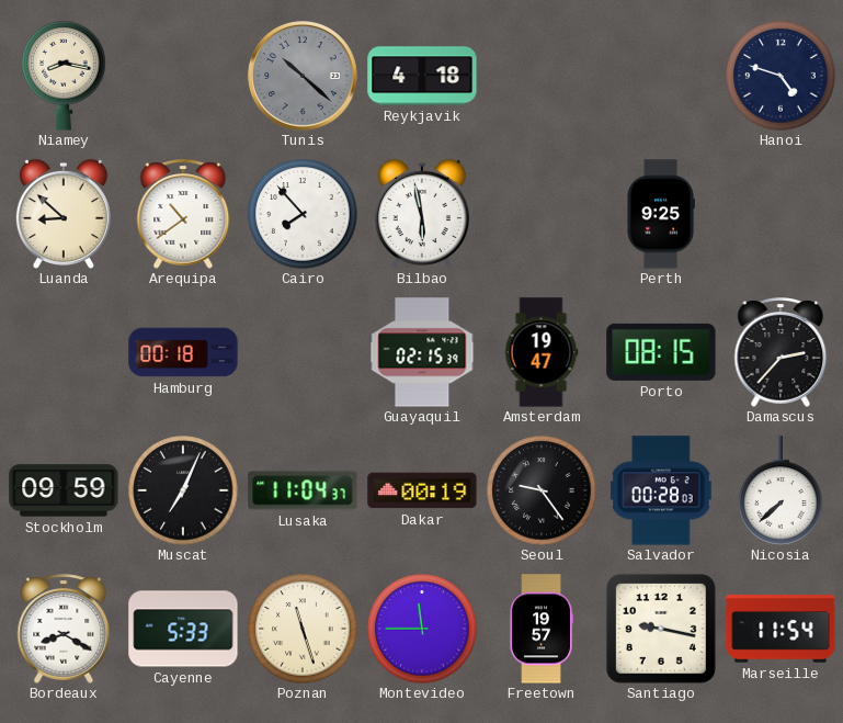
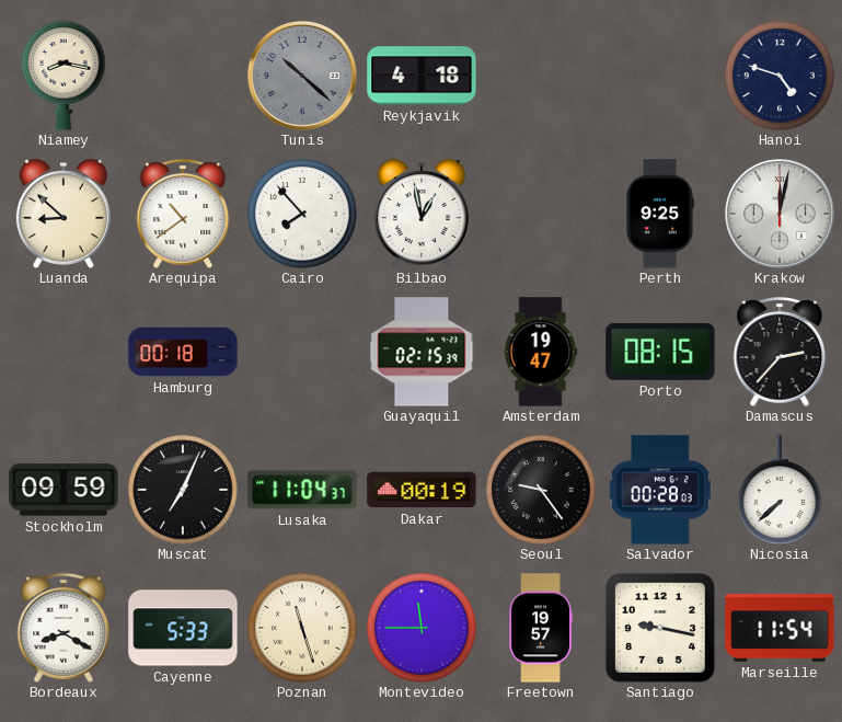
Bilbao: 5:58 -> 12:58
Krakow: none -> 12:02
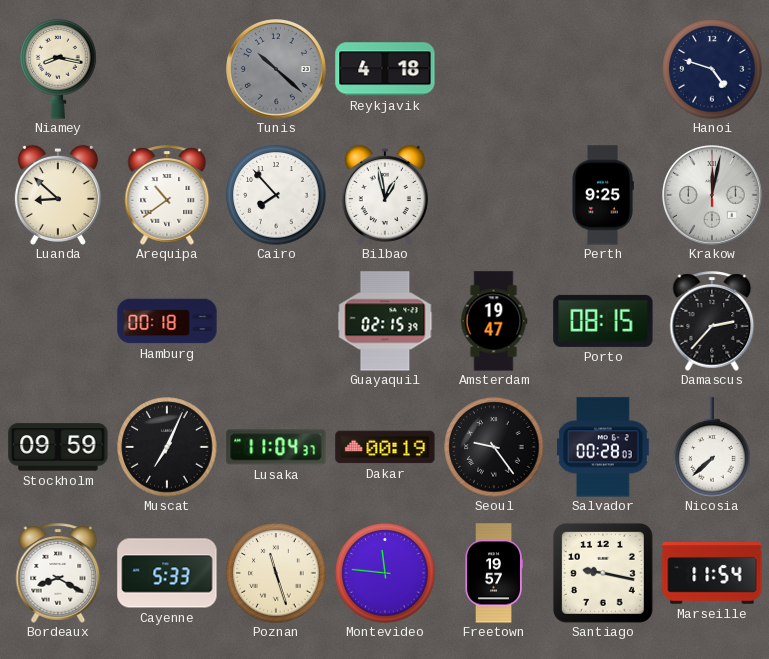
Montevideo: 11:45 -> 11:46
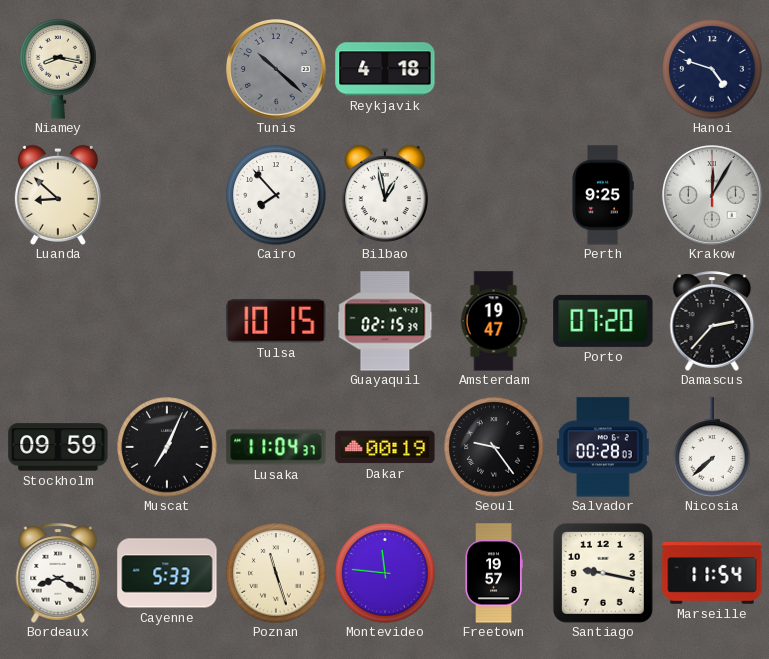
Arequipa: 10:39 -> none
Krakow: 12:02 -> 12:05
Hamburg: 00:18 -> none
Tulsa: none -> 10:15
Porto: 08:15 -> 07:20
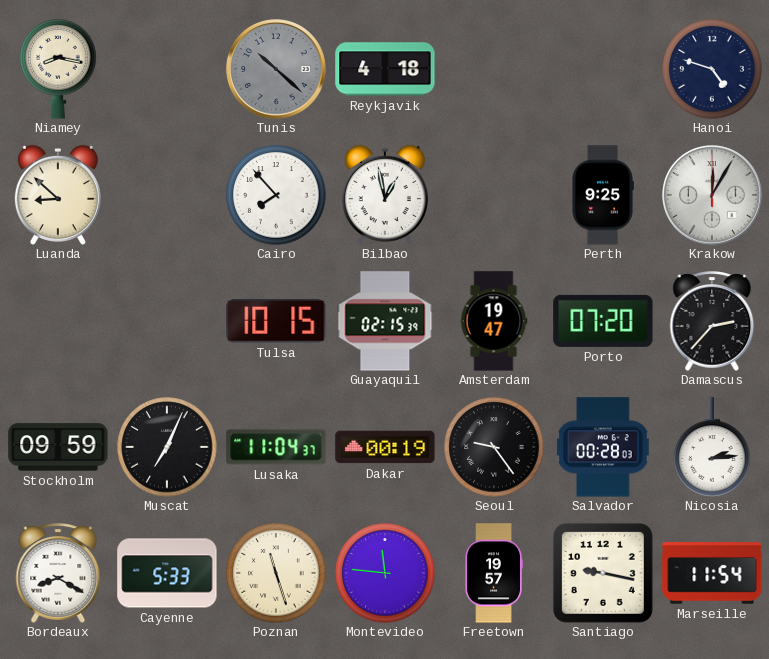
Nicosia: 7:38 -> 2:14
